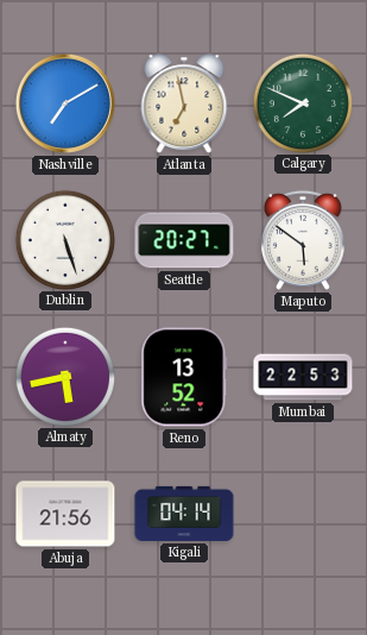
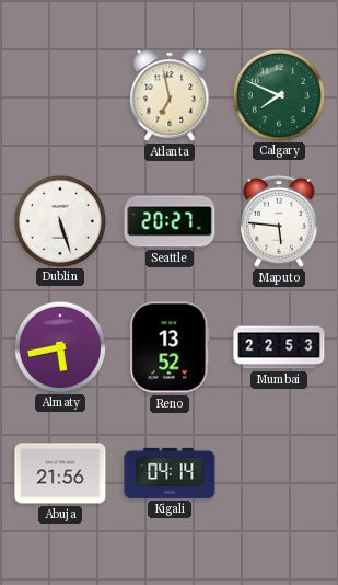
Nashville: 7:10 -> none
Maputo: 5:51 -> 5:46
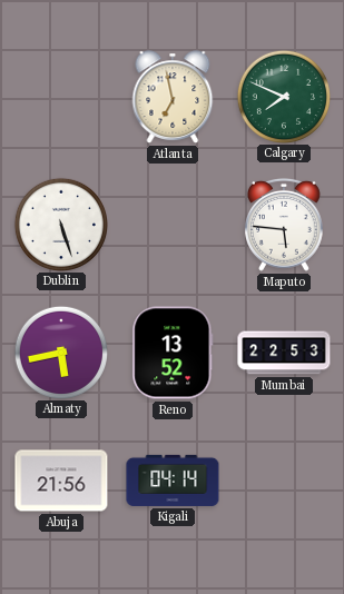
Seattle: 20:27 -> none
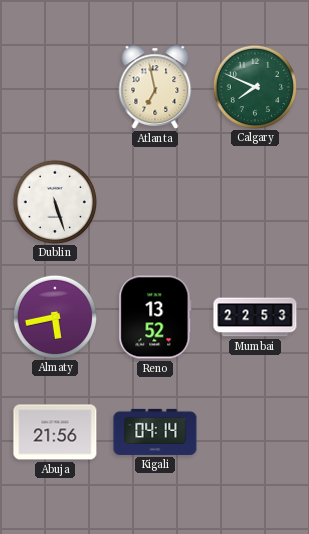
Maputo: 5:46 -> none
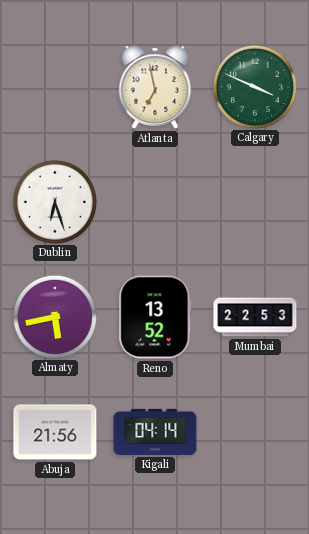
Calgary: 7:49 -> 3:49
Dublin: 5:27 -> 6:27
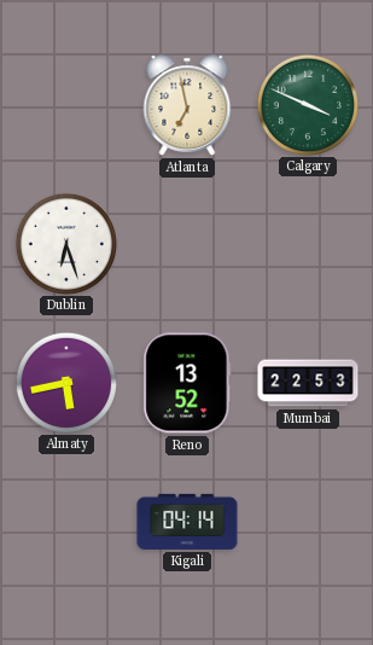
Abuja: 21:56 -> none
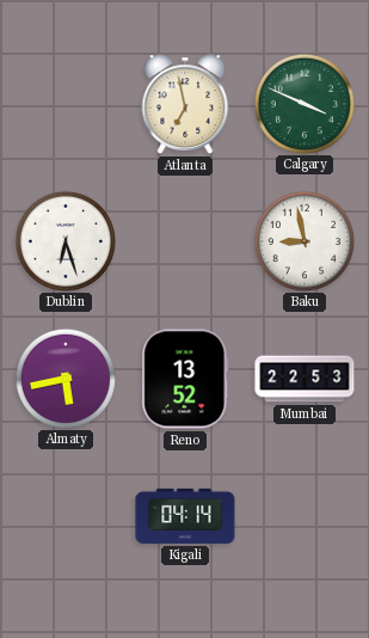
Baku: none -> 8:58
